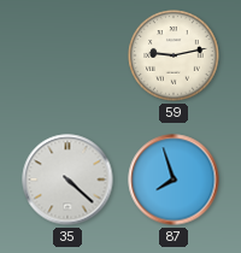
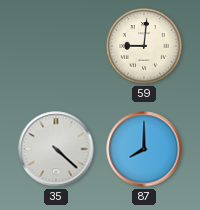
59: 9:13 -> 9:01
87: 7:57 -> 8:00
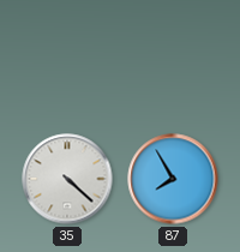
59: 9:01 -> none
87: 8:00 -> 7:55
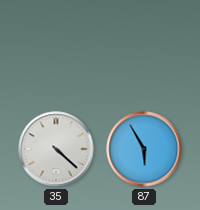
87: 7:55 -> 5:55
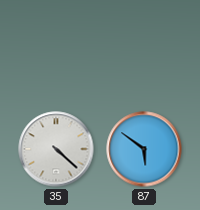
87: 5:55 -> 5:51
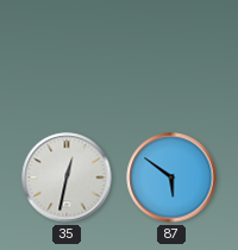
35: 4:22 -> 12:32
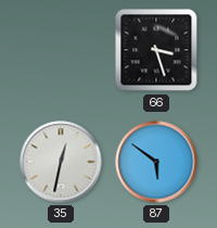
66: none -> 3:27
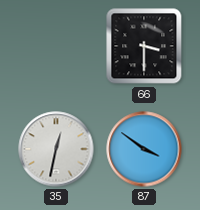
66: 3:27 -> 3:30
87: 5:51 -> 3:51
